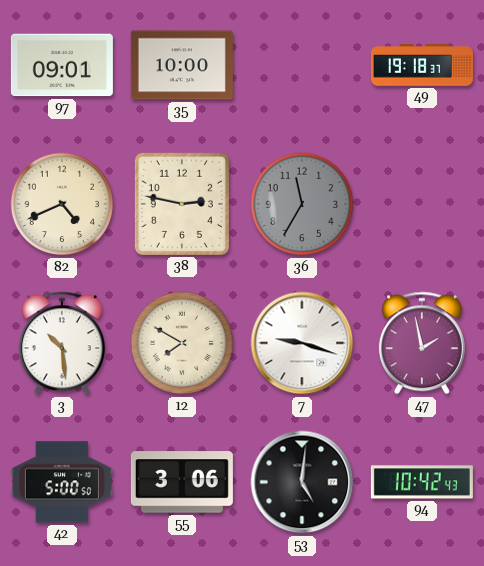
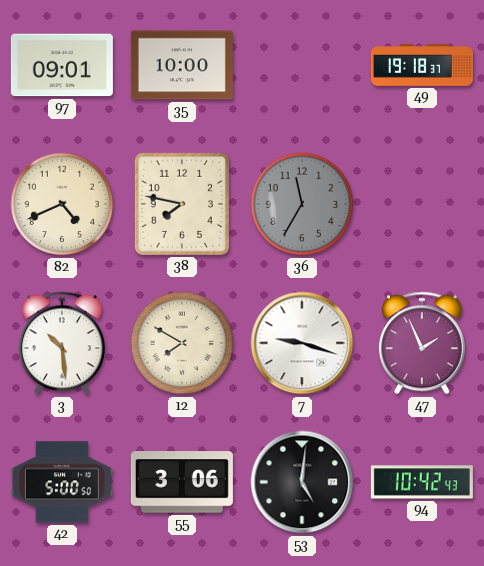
38: 2:47 -> 7:47
47: 1:58 -> 1:56
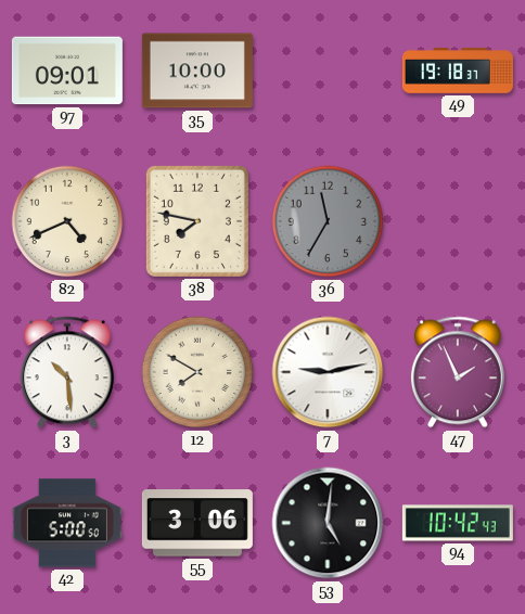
7: 9:18 -> 9:13
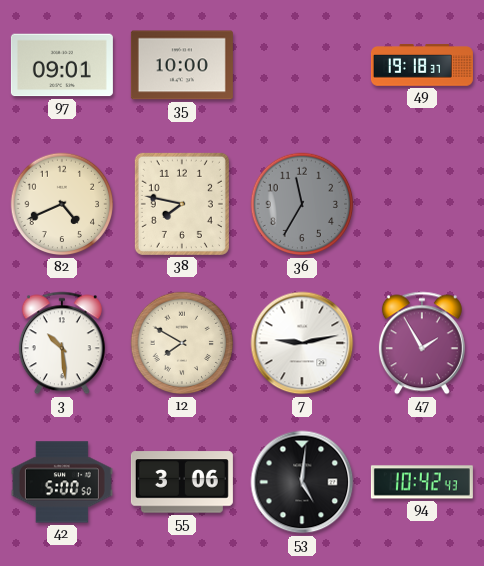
47: 1:56 -> 1:55
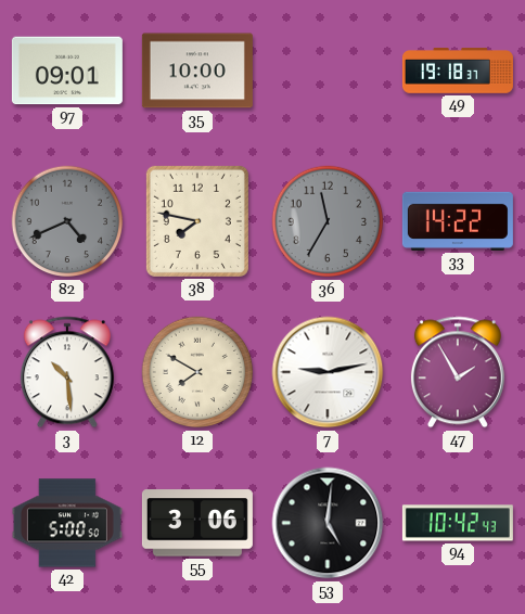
82 dial: cream -> grey
33: none -> 14:22
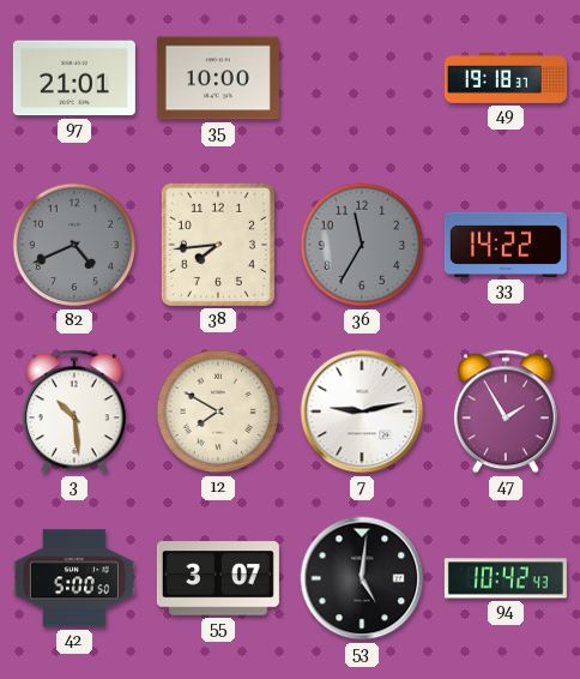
97: 09:01 -> 21:01
38: 7:47 -> 7:44
55: 3:06 -> 3:07
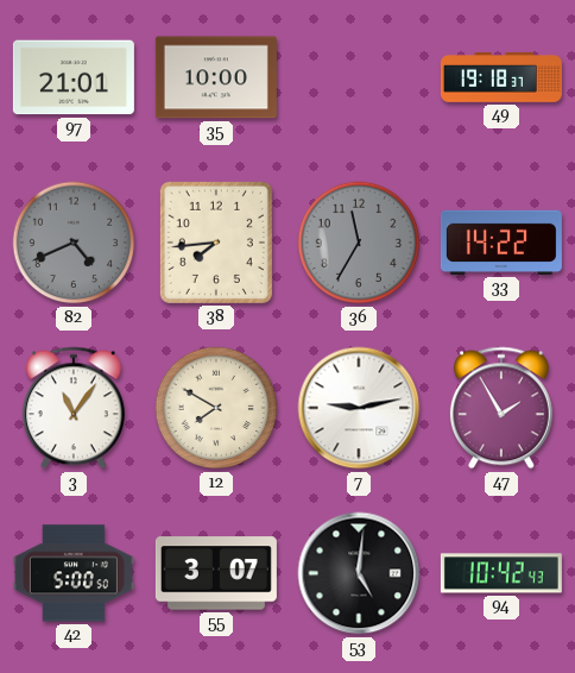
3: 10:29 -> 11:06
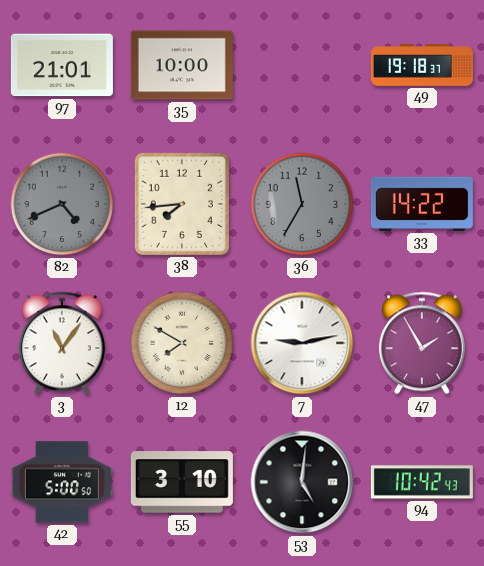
55: 3:07 -> 3:10
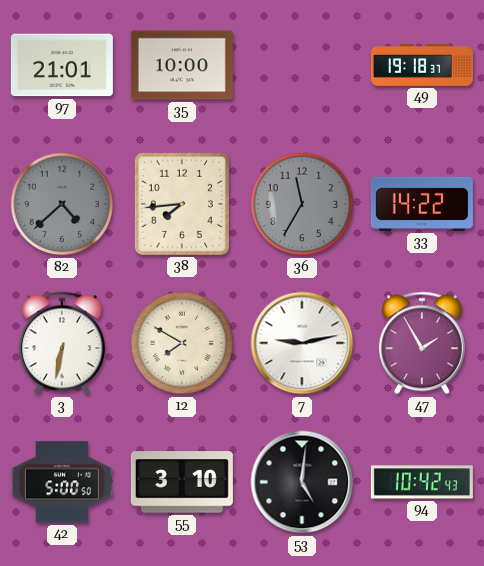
82: 4:41 -> 4:38
3: 11:06 -> 6:32
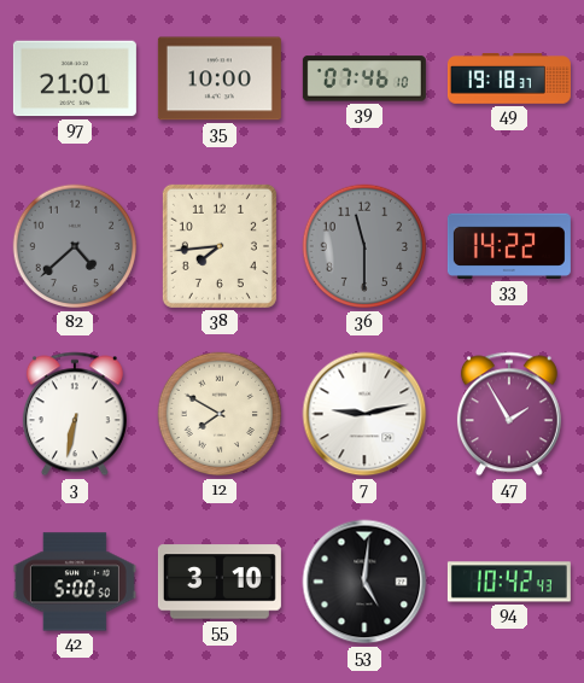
39: none -> 07:46
36: 11:35 -> 11:30
